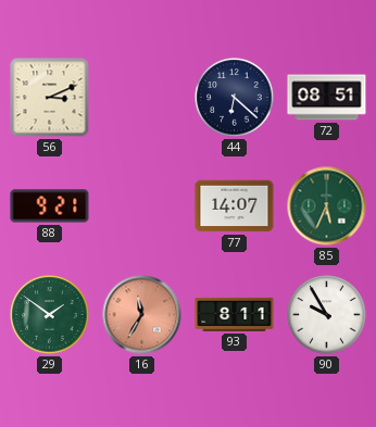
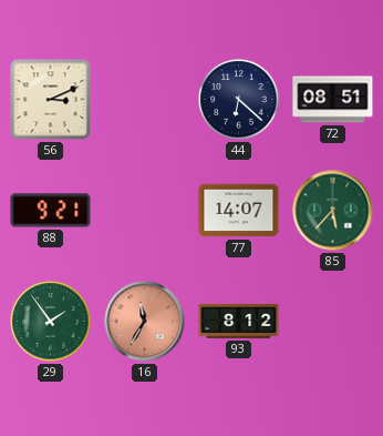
85: 5:34 -> 5:37
29: 1:51 -> 1:54
93: 8:11 -> 8:12
90: 9:55 -> none
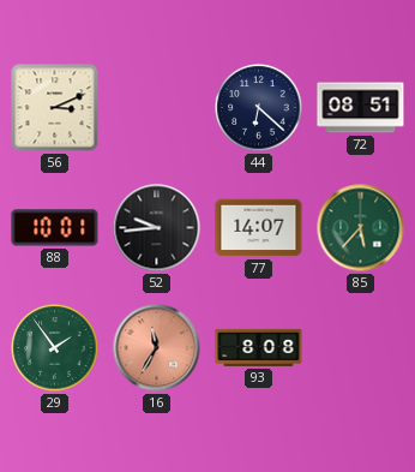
88: 9:21 -> 10:01
52: none -> 9:44
93: 8:12 -> 8:08
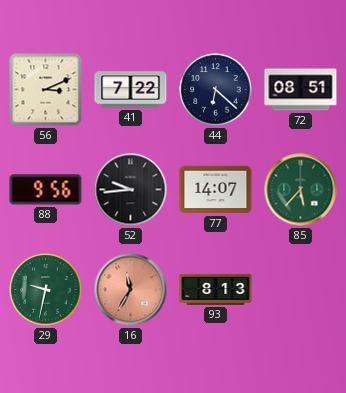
41: none -> 7:22
88: 10:01 -> 9:56
29: 1:54 -> 9:32
93: 8:08 -> 8:13
